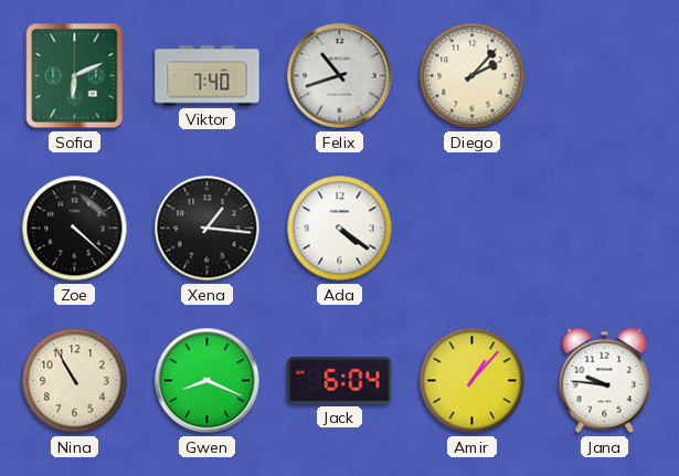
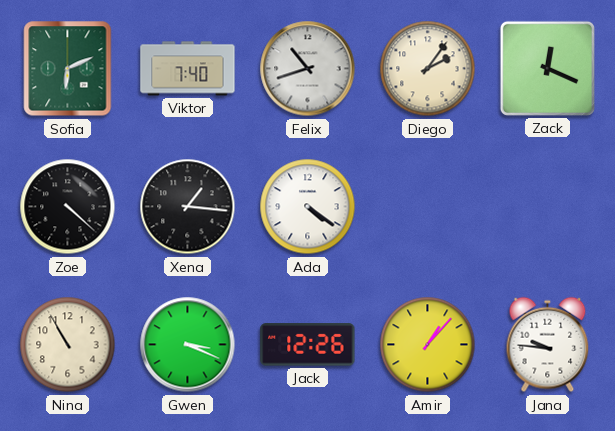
Diego: 2:07 -> 2:06
Zack: none -> 12:19
Gwen: 8:19 -> 3:19
Jack: 6:04 -> 12:26
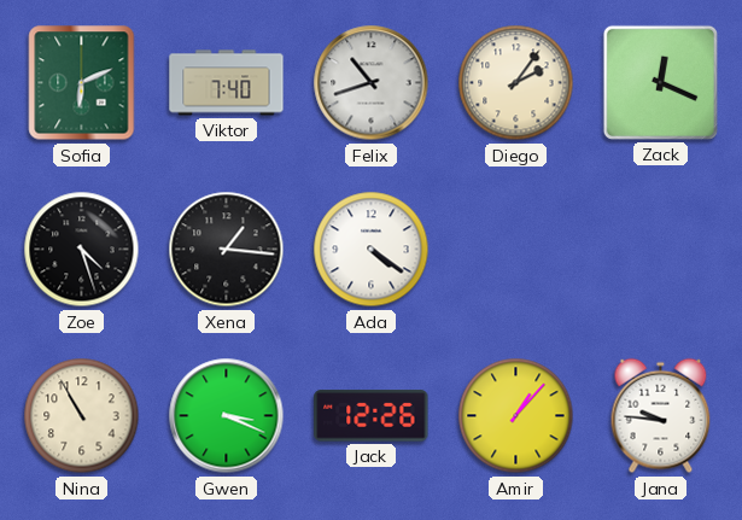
Zoe: 4:22 -> 4:27
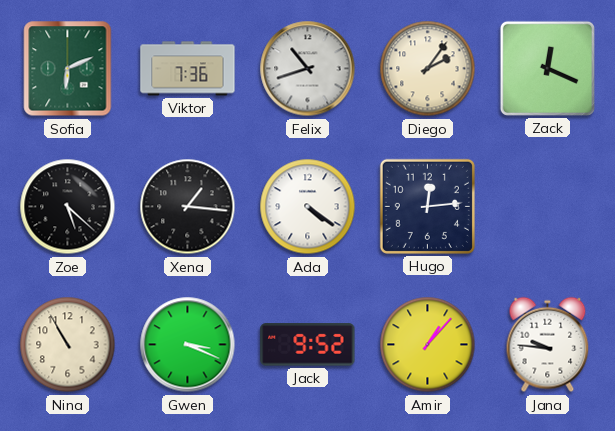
Viktor: 7:40 -> 7:36
Zoe: 4:27 -> 5:22
Hugo: none -> 12:14
Jack: 12:26 -> 9:52
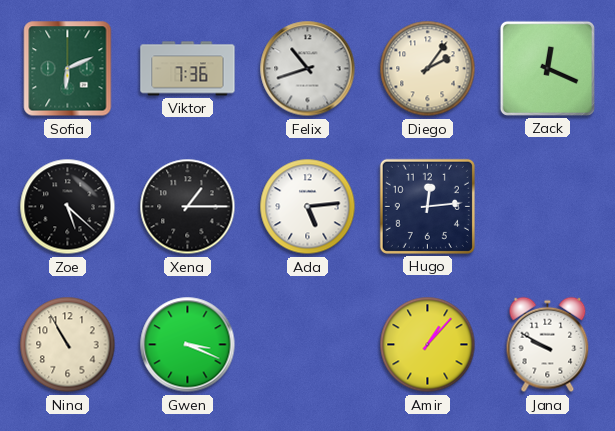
Xena: 1:16 -> 1:15
Ada: 4:21 -> 5:14
Jack: 9:52 -> none
Jana: 9:46 -> 9:50
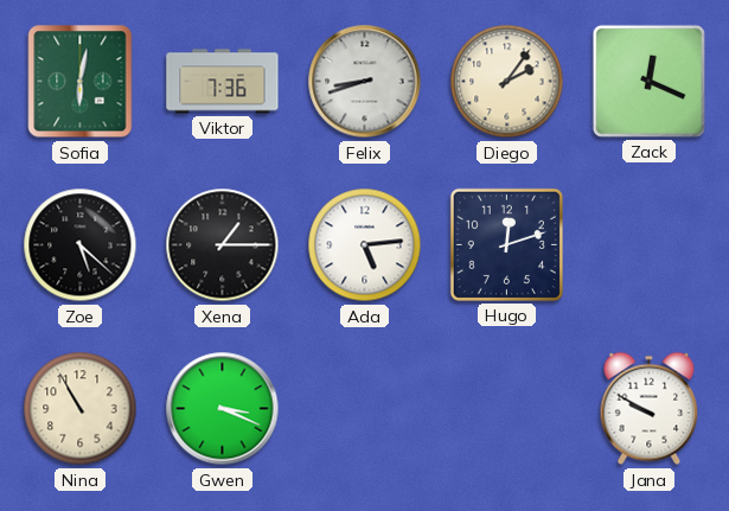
Sofia: 6:11 -> 6:02
Felix: 10:42 -> 8:42
Hugo: 12:14 -> 12:12
Amir: 1:07 -> none
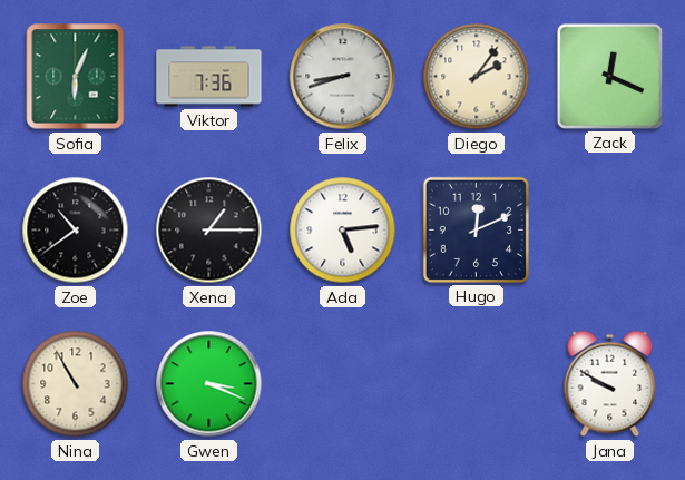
Sofia: 6:02 -> 6:04
Zoe: 5:22 -> 10:39
Hugo: 12:12 -> 12:11
